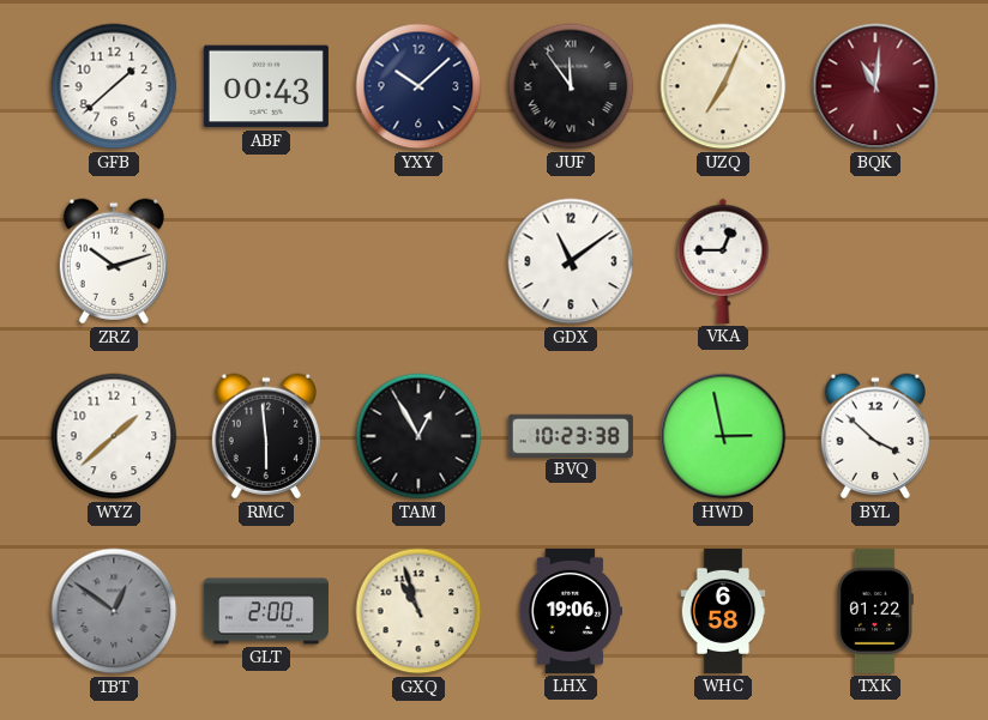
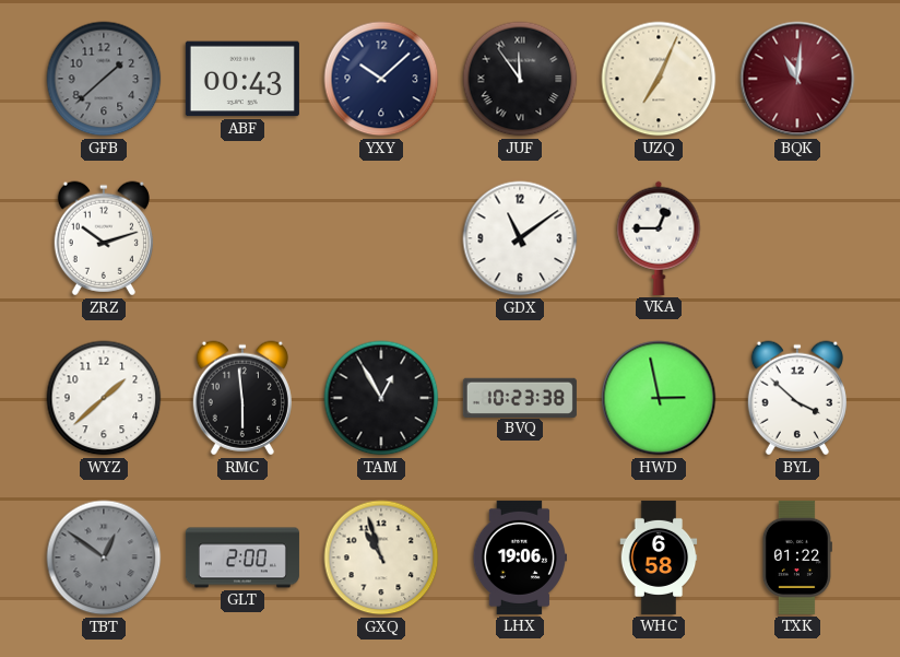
GFB dial: white -> grey
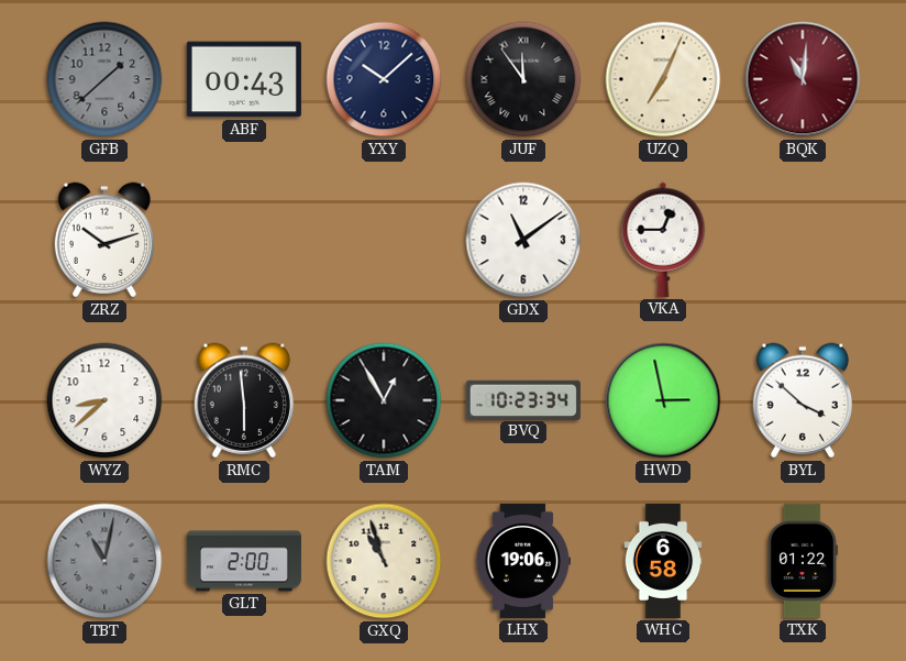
WYZ: 1:38 -> 8:38
BVQ: 10:23:38 -> 10:23:34
TBT: 12:51 -> 11:02
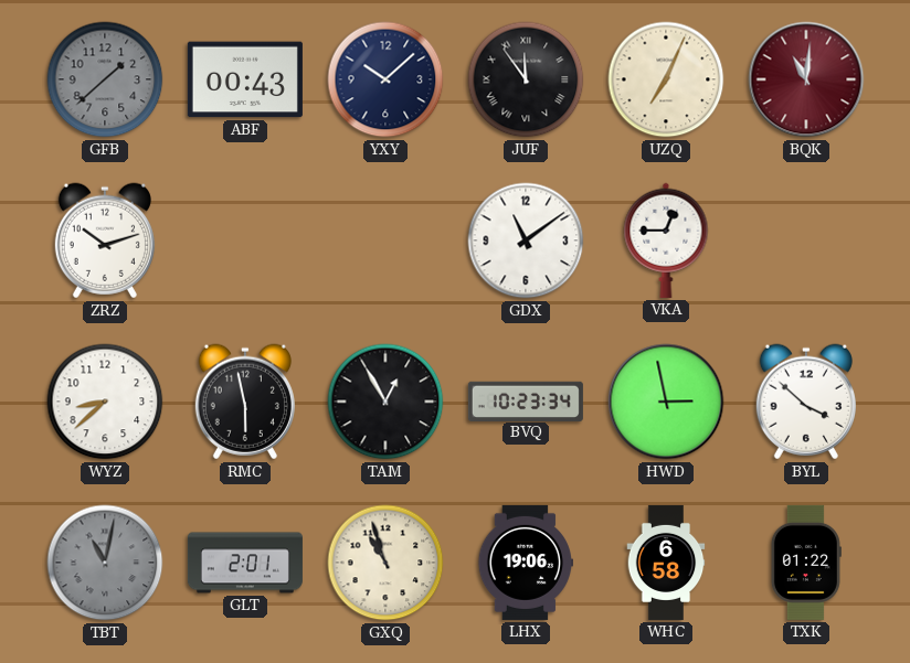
RMC: 5:59 -> 5:58
GLT: 2:00 -> 2:01
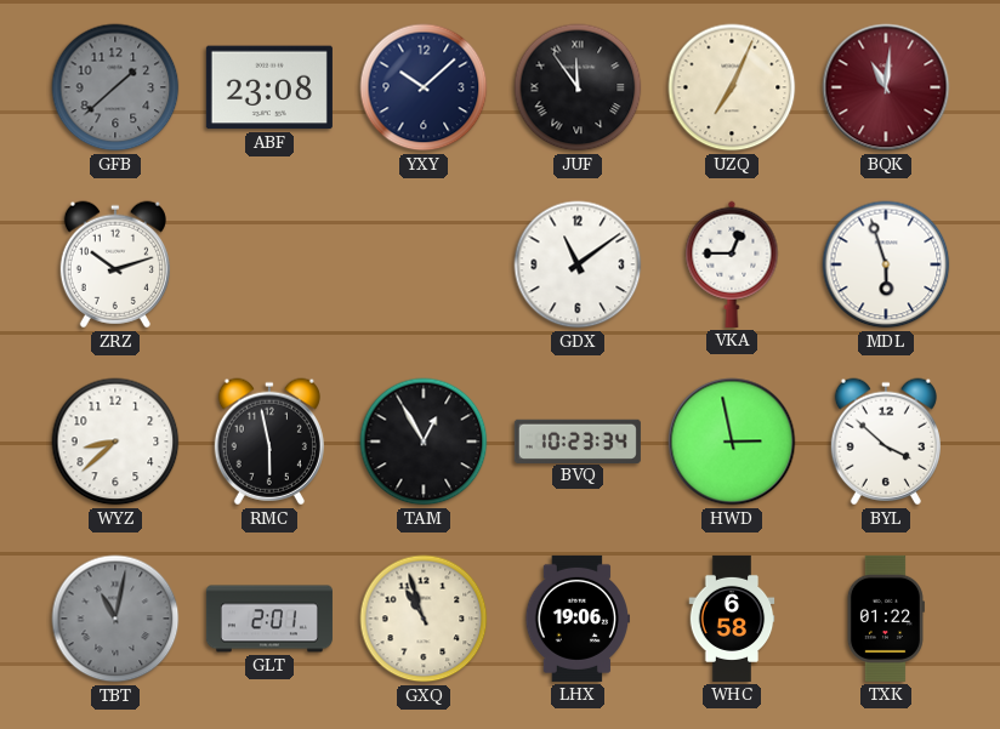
ABF: 00:43 -> 23:08
MDL: none -> 5:57
